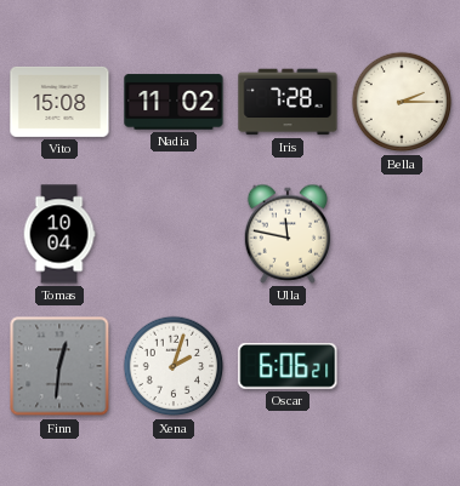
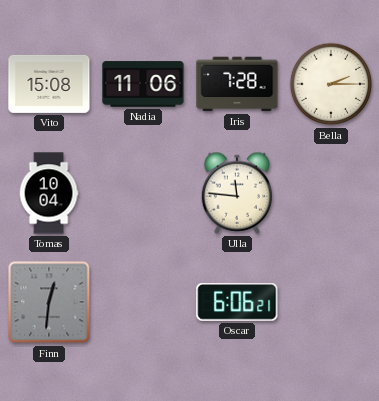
Nadia: 11:02 -> 11:06
Ulla: 11:47 -> 11:46
Xena: 2:03 -> none
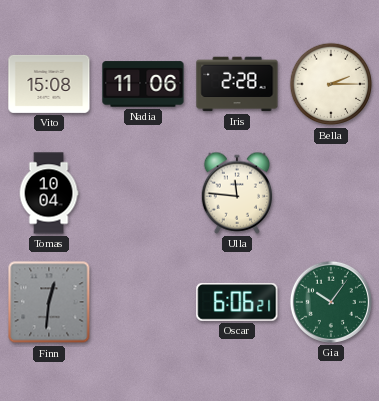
Iris: 7:28 -> 2:28
Gia: none -> 10:06
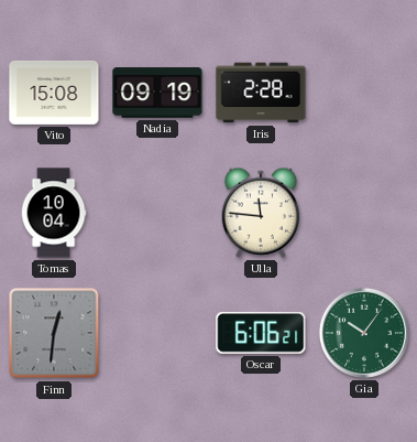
Nadia: 11:06 -> 09:19
Bella: 2:15 -> none
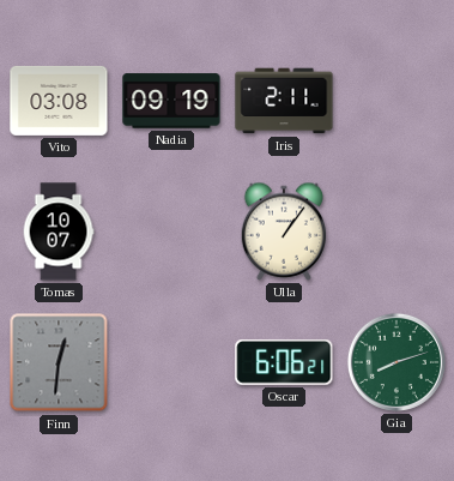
Vito: 15:08 -> 03:08
Iris: 2:28 -> 2:11
Tomas: 10:04 -> 10:07
Ulla: 11:46 -> 1:06
Gia: 10:06 -> 8:12
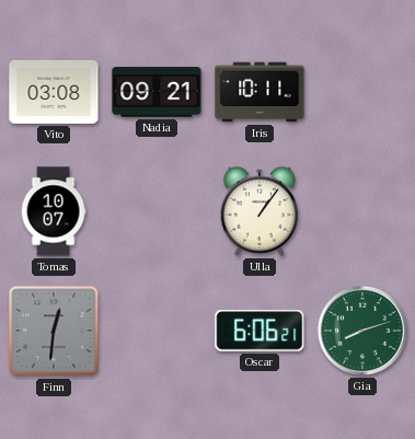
Nadia: 09:19 -> 09:21
Iris: 2:11 -> 10:11
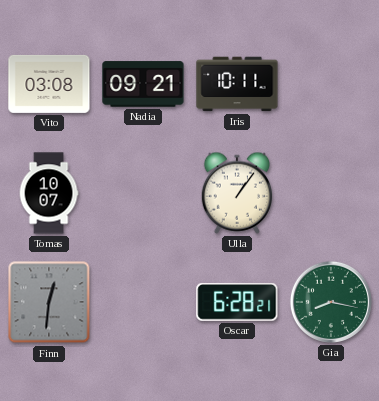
Oscar: 6:06 -> 6:28
Gia: 8:12 -> 8:17
